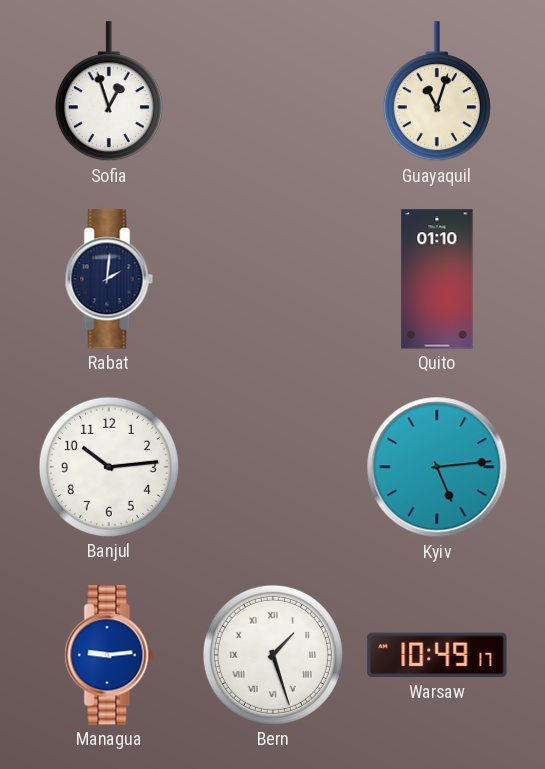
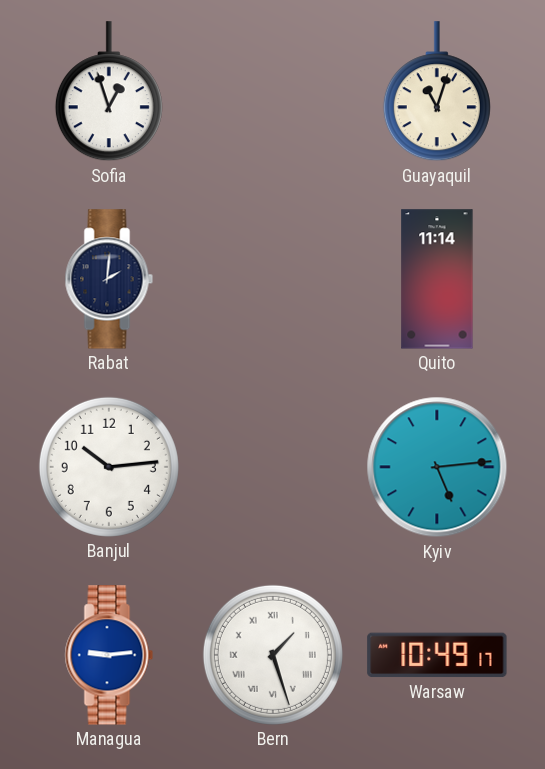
Quito: 01:10 -> 11:14
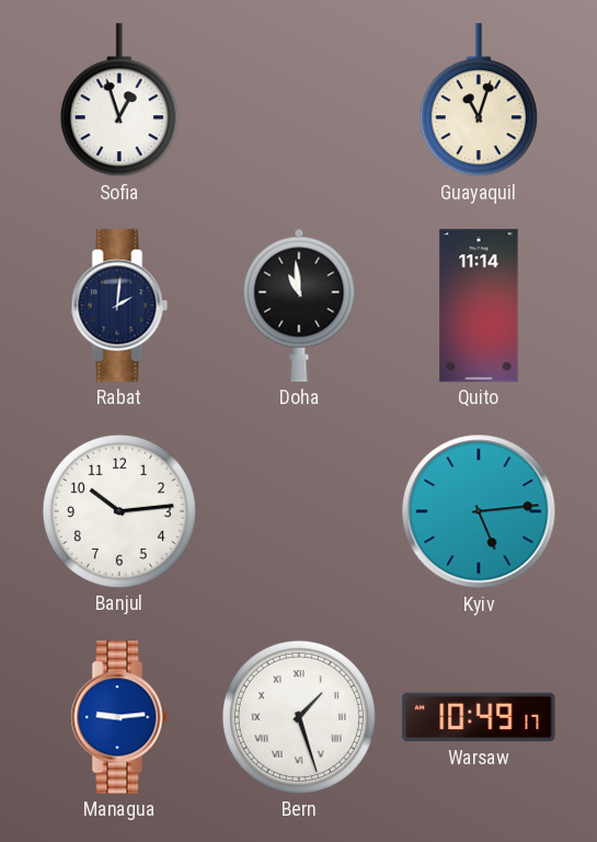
Doha: none -> 10:59
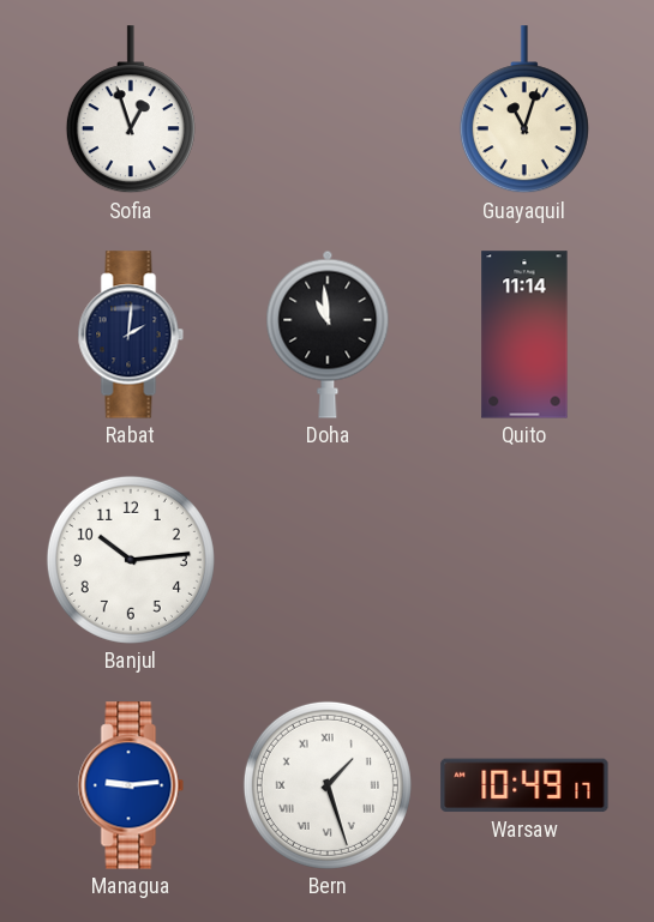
Kyiv: 5:14 -> none
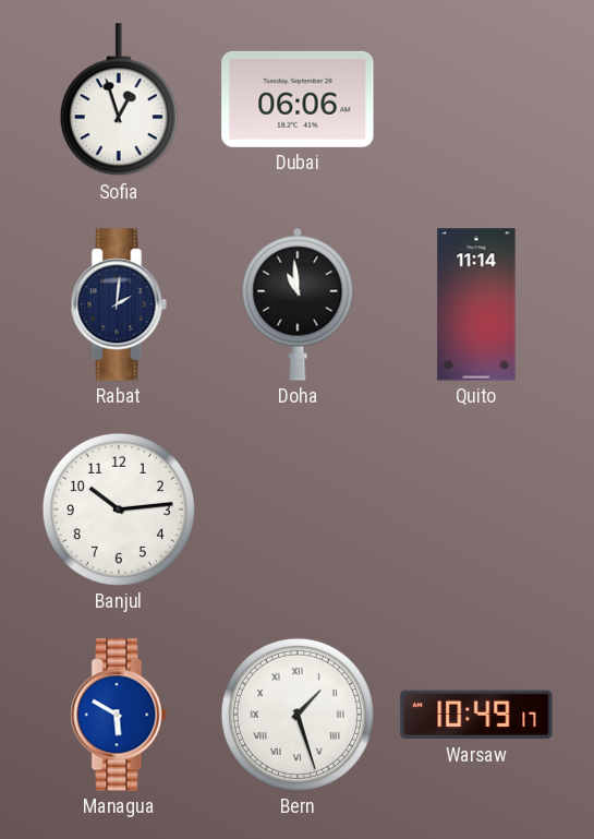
Dubai: none -> 06:06
Guayaquil: 11:03 -> none
Managua: 9:14 -> 5:50
